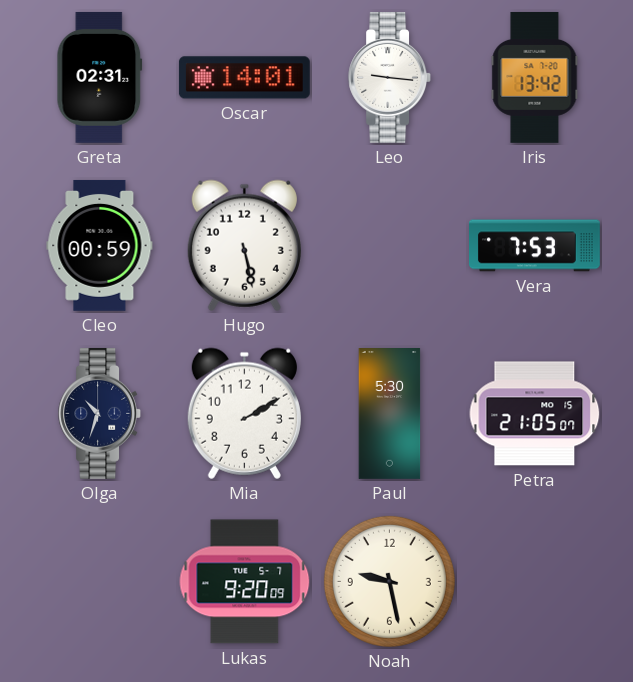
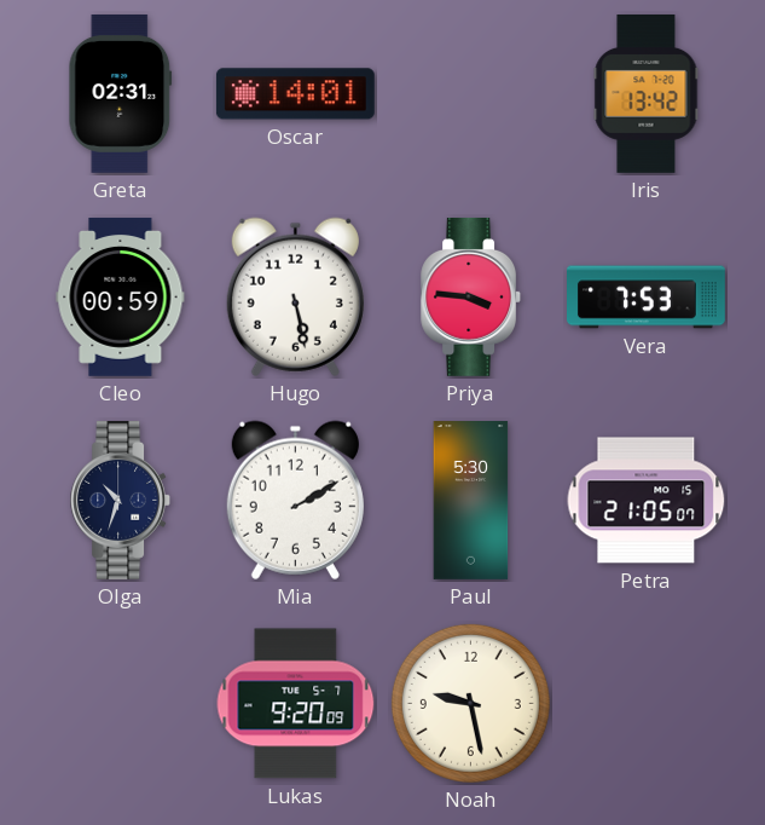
Leo: 9:16 -> none
Priya: none -> 3:46
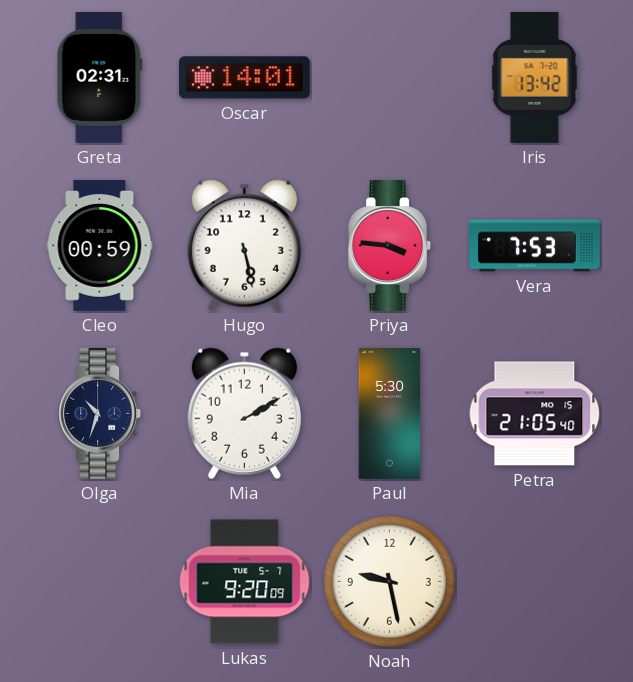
Petra: 21:05:07 -> 21:05:40
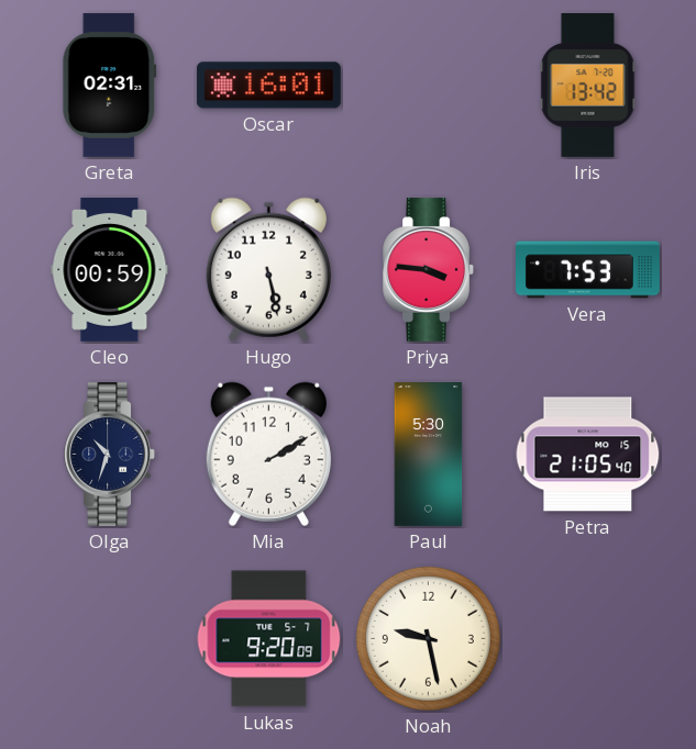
Oscar: 14:01 -> 16:01
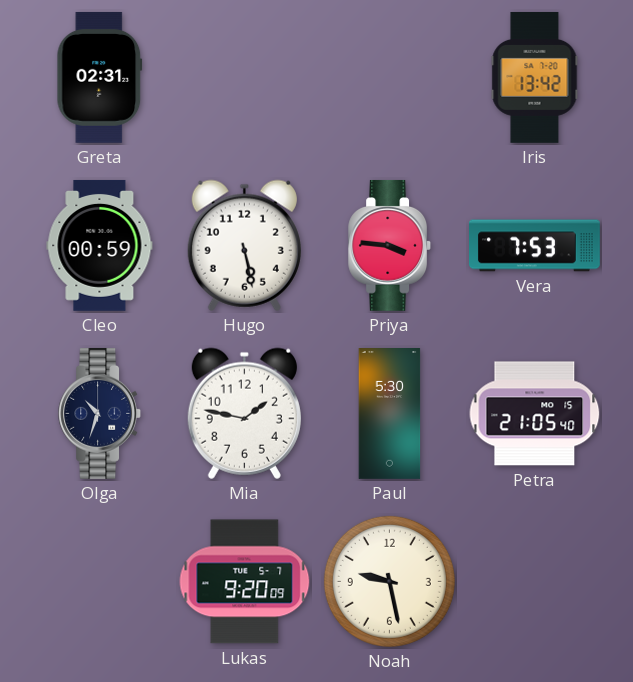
Oscar: 16:01 -> none
Mia: 2:10 -> 1:47
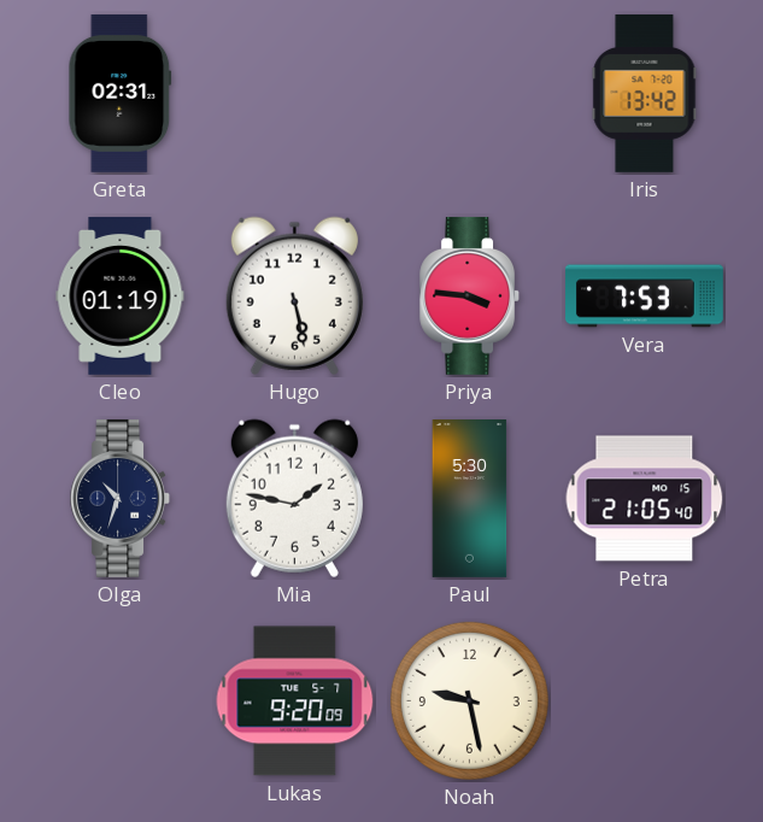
Cleo: 00:59 -> 01:19
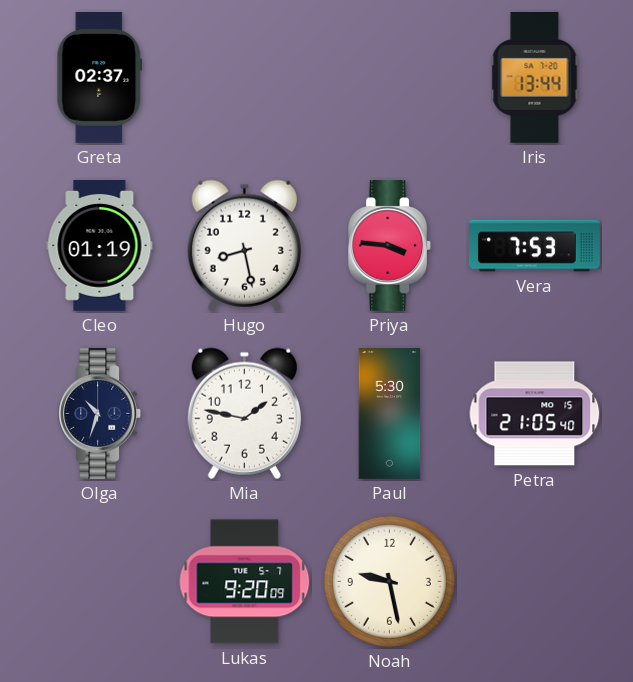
Greta: 02:31 -> 02:37
Iris: 13:42 -> 13:44
Hugo: 5:28 -> 8:28
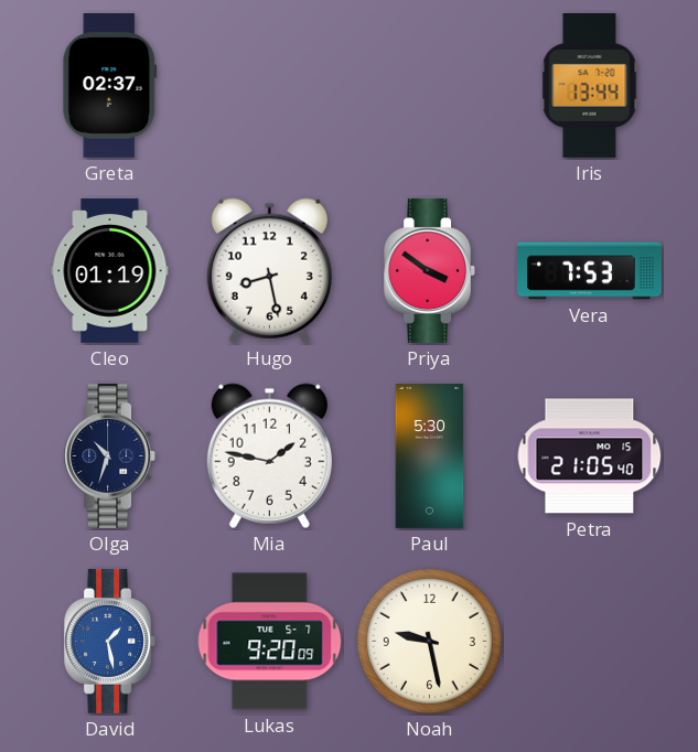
Priya: 3:46 -> 3:51
David: none -> 1:28
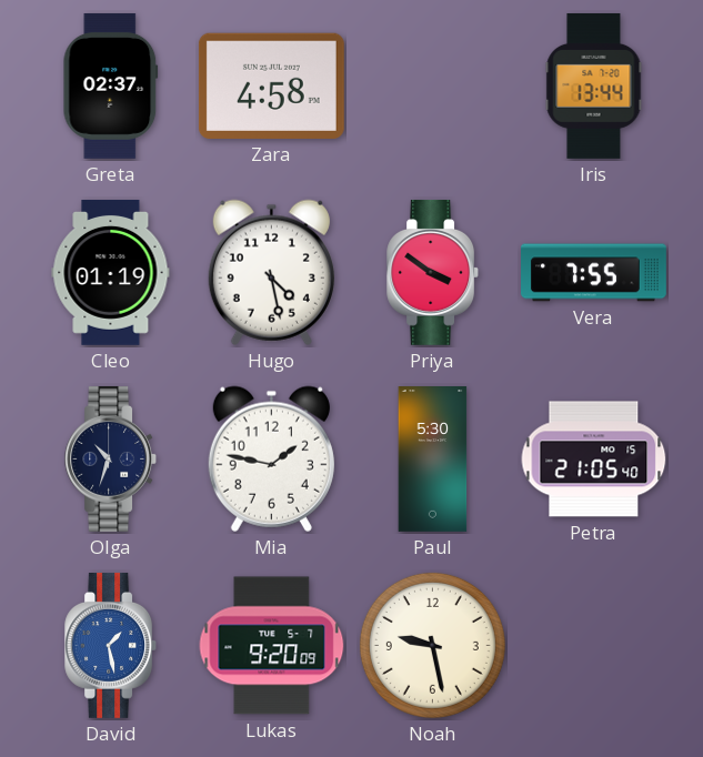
Zara: none -> 4:58
Hugo: 8:28 -> 4:28
Vera: 7:53 -> 7:55
